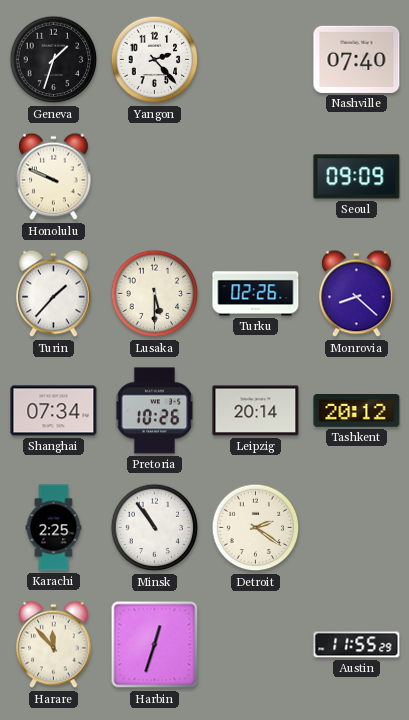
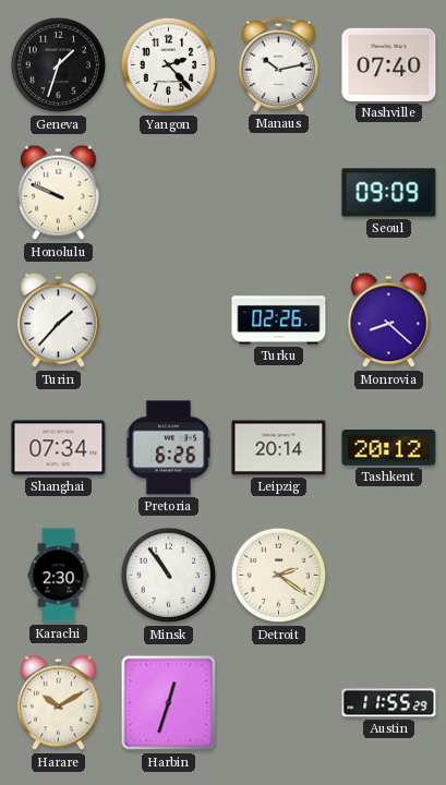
Manaus: none -> 10:13
Lusaka: 5:30 -> none
Pretoria: 10:26 -> 6:26
Karachi: 2:25 -> 2:30
Harare: 11:53 -> 10:10
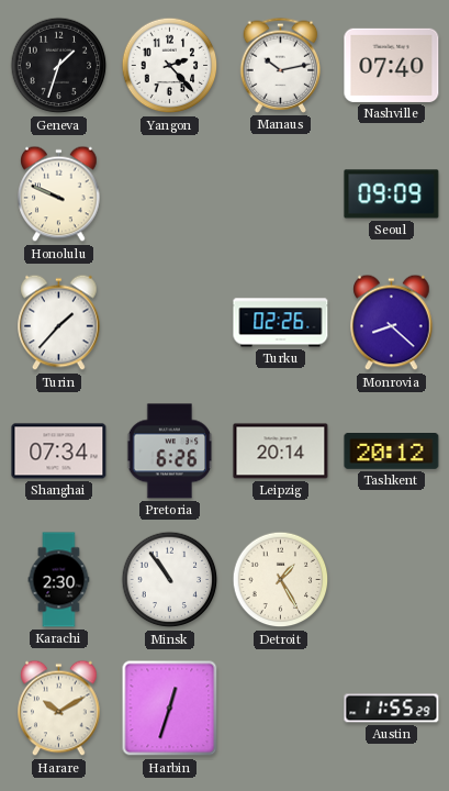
Detroit: 2:21 -> 1:25
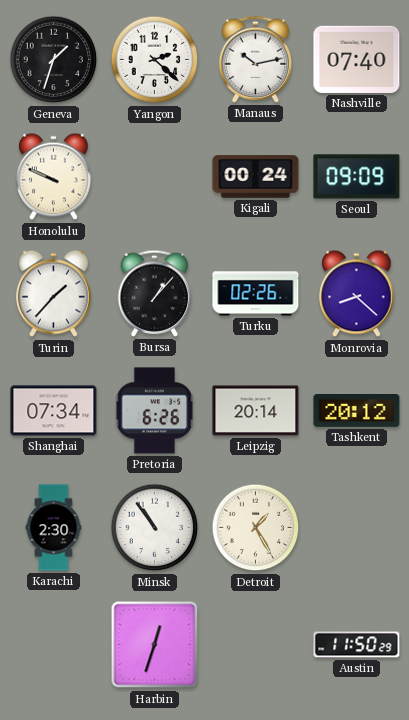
Yangon: 2:23 -> 2:22
Kigali: none -> 00:24
Bursa: none -> 1:07
Harare: 10:10 -> none
Austin: 11:55 -> 11:50
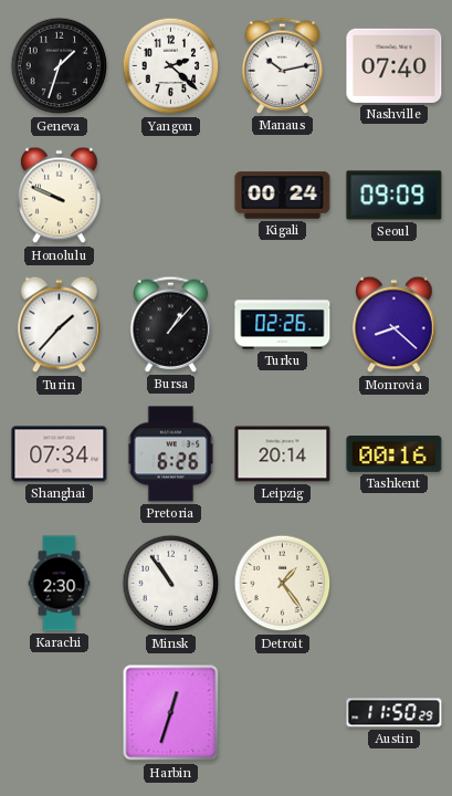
Tashkent: 20:12 -> 00:16
Detroit: 1:25 -> 1:24
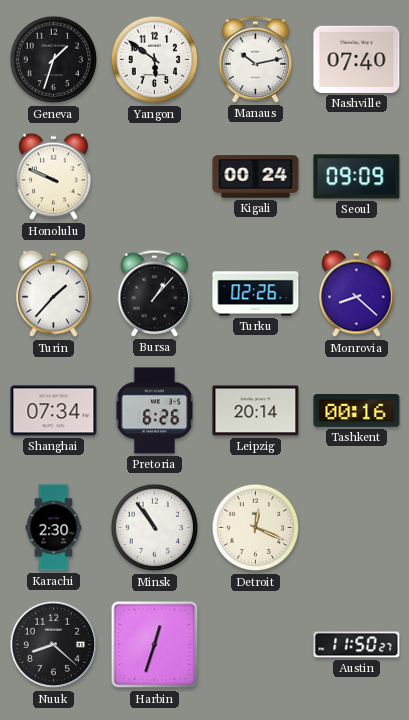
Yangon: 2:22 -> 5:51
Detroit: 1:24 -> 12:19
Nuuk: none -> 8:22
Austin: 11:50:29 -> 11:50:27
